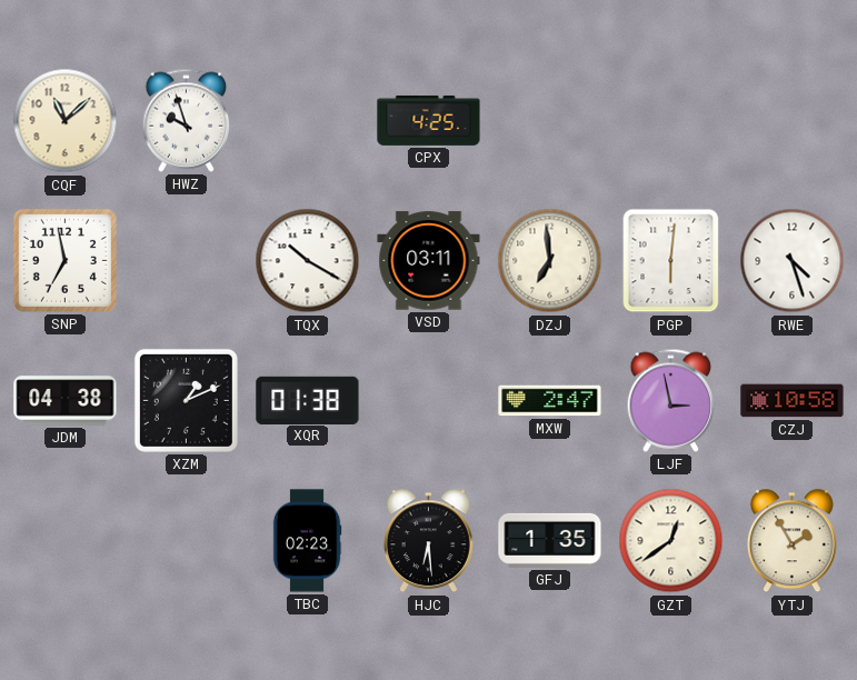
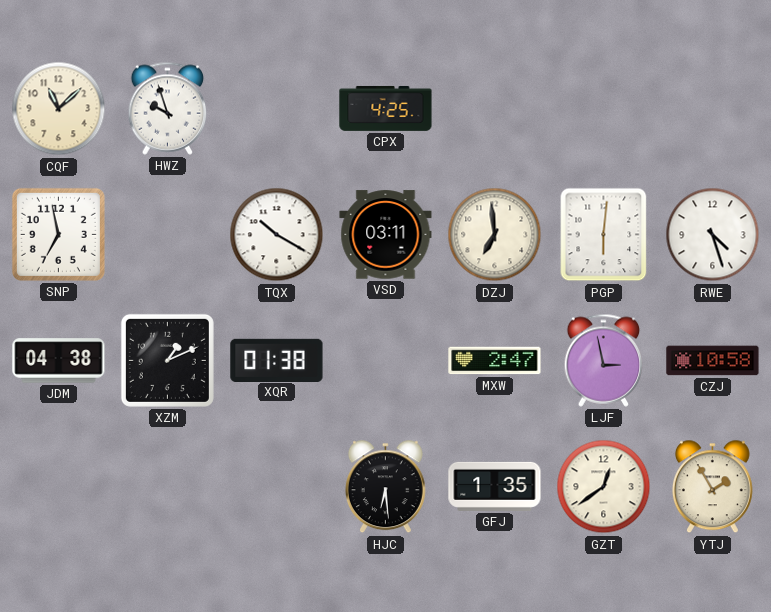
TBC: 02:23 -> none
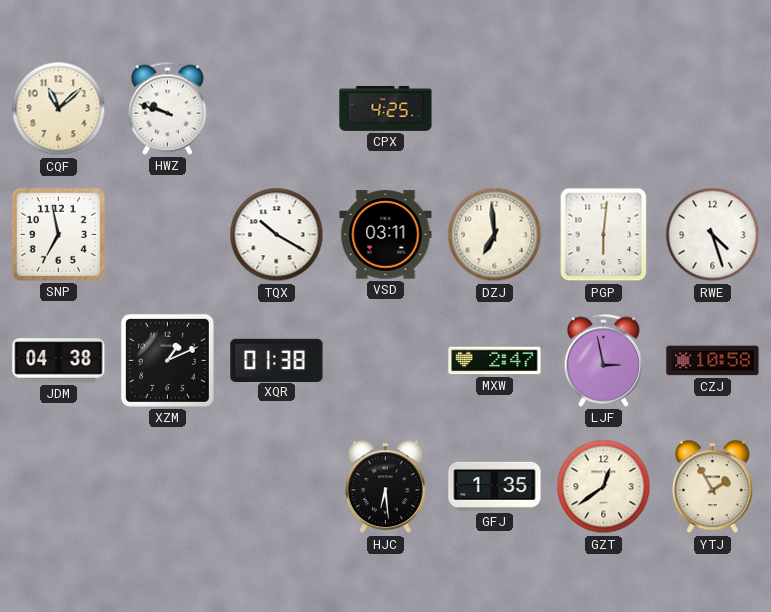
HWZ: 9:57 -> 9:48
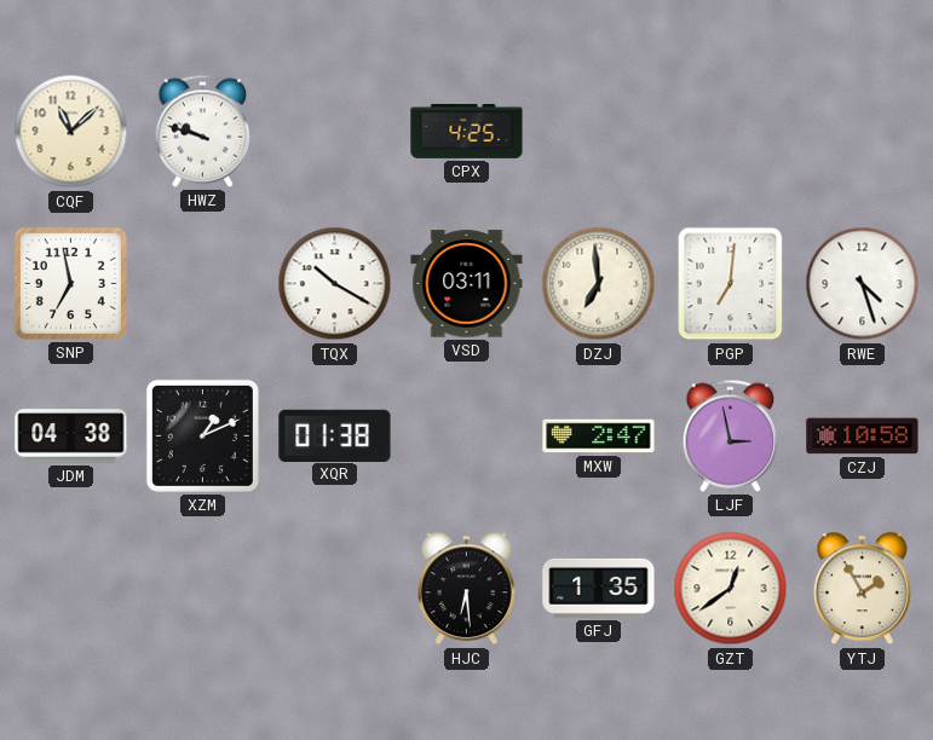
PGP: 6:01 -> 7:01
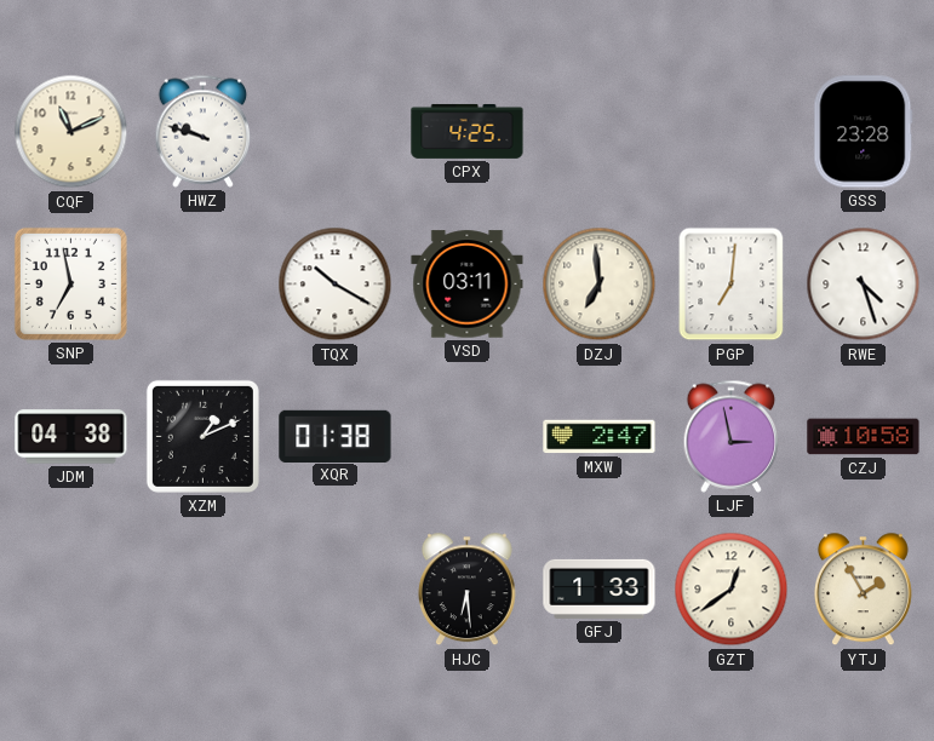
CQF: 11:08 -> 11:11
GSS: none -> 23:28
GFJ: 1:35 -> 1:33
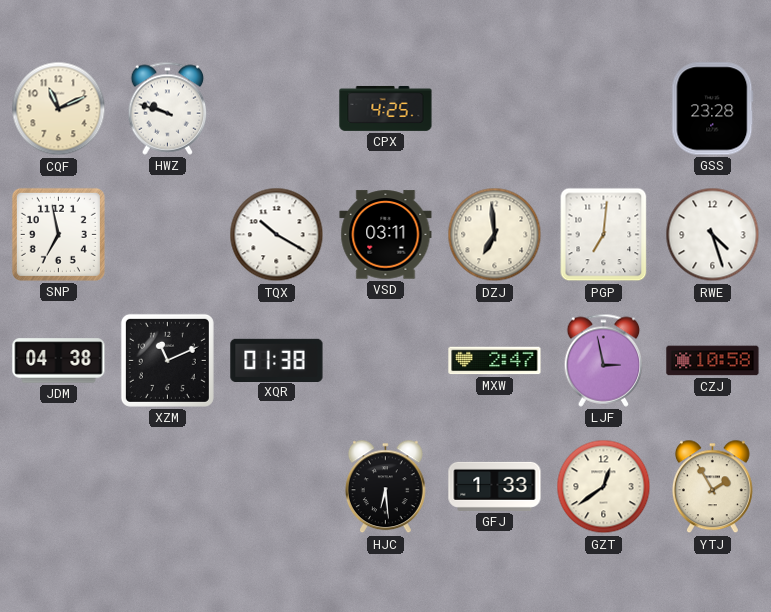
XZM: 1:11 -> 11:11
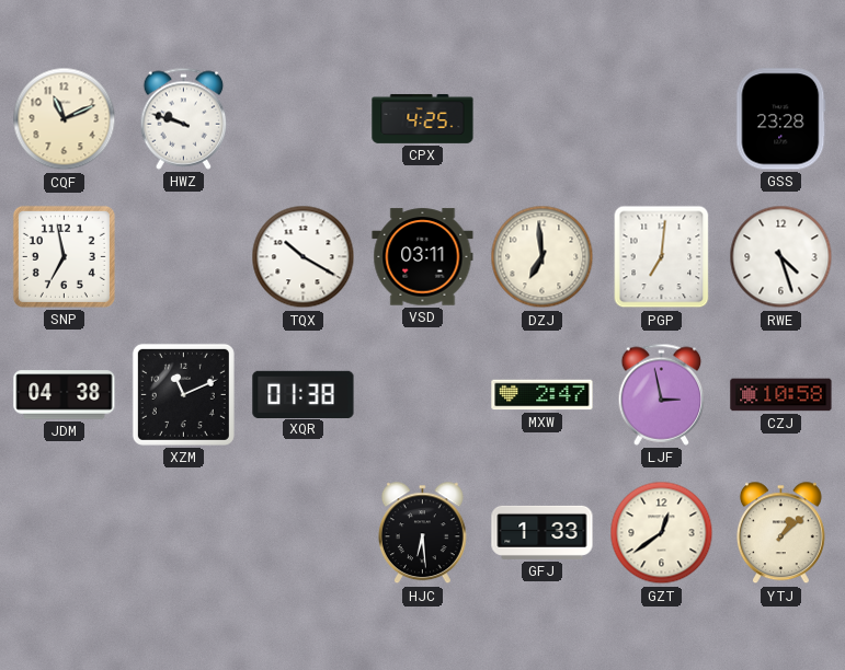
YTJ: 1:55 -> 1:08
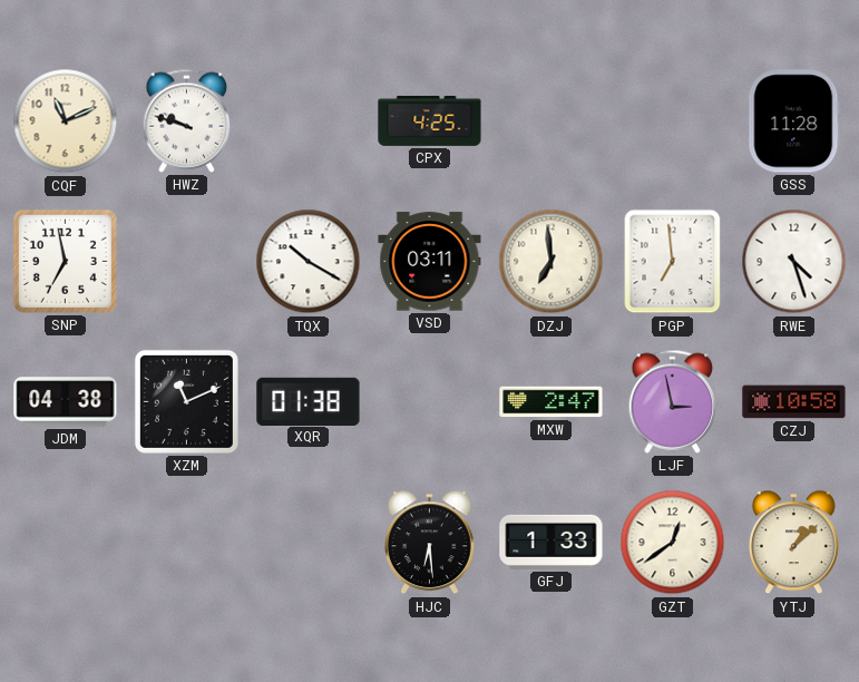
GSS: 23:28 -> 11:28
PGP: 7:01 -> 6:59
